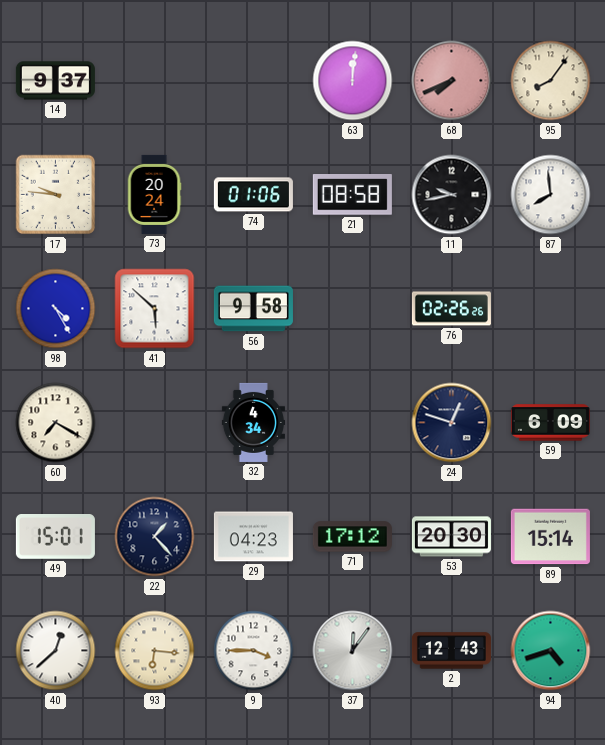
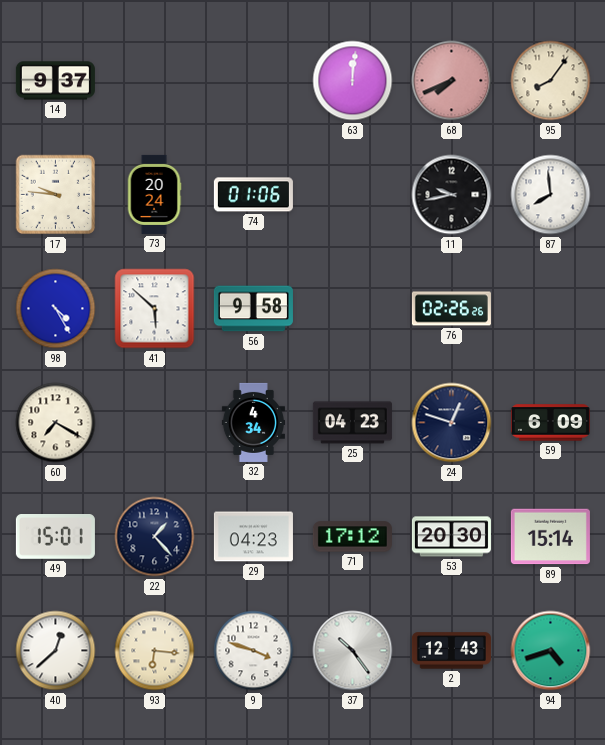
21: 08:58 -> none
25: none -> 04:23
9: 3:45 -> 3:48
37: 12:06 -> 10:24
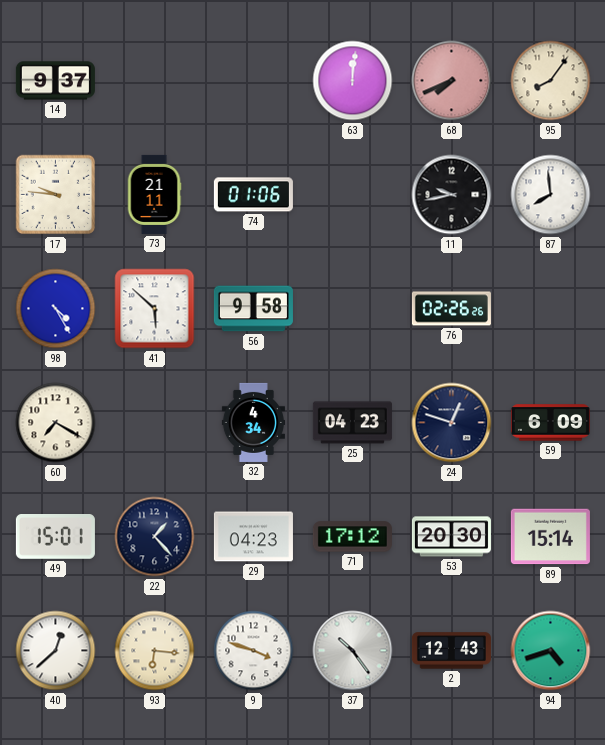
73: 20:24 -> 21:11
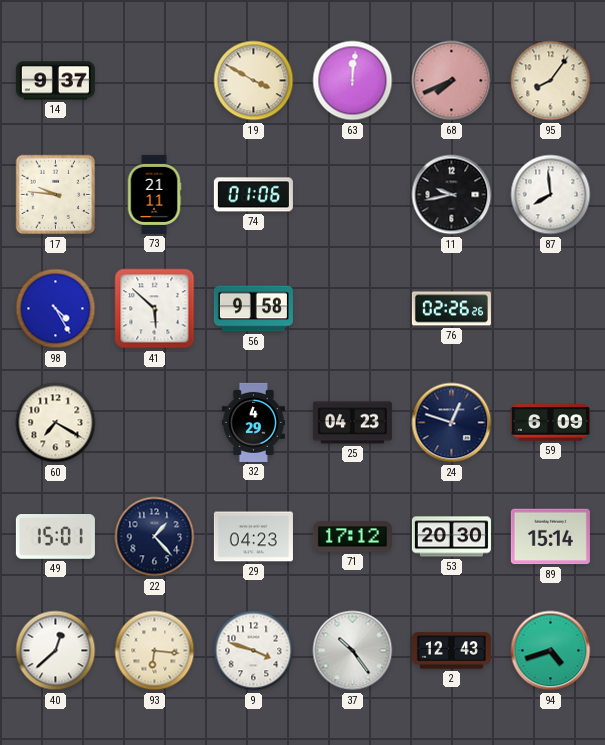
19: none -> 3:50
32: 4:34 -> 4:29
